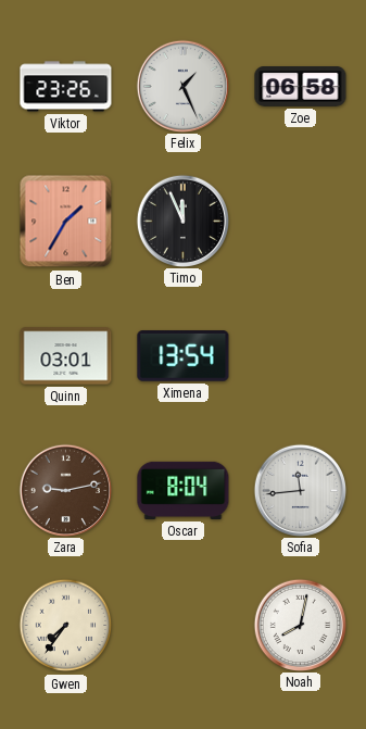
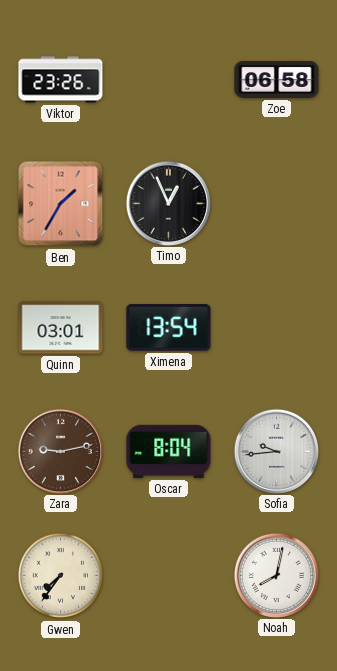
Felix: 1:26 -> none
Timo: 11:56 -> 12:56
Sofia: 11:44 -> 9:44
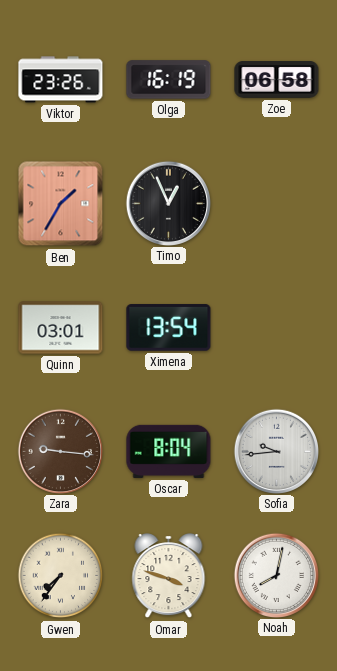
Olga: none -> 16:19
Zara: 9:13 -> 9:16
Omar: none -> 3:48
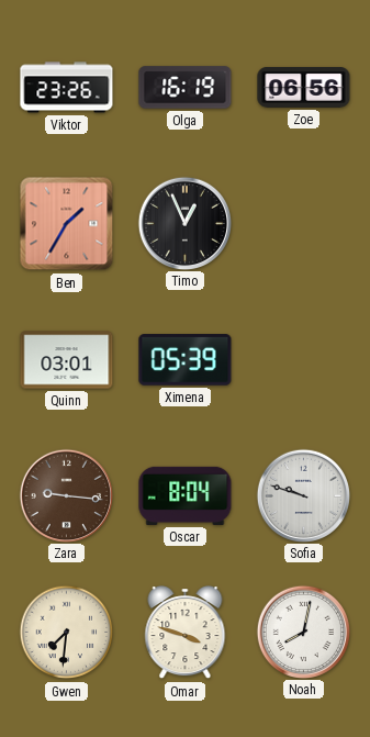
Zoe: 06:58 -> 06:56
Ximena: 13:54 -> 05:39
Sofia: 9:44 -> 9:48
Gwen: 7:36 -> 7:31
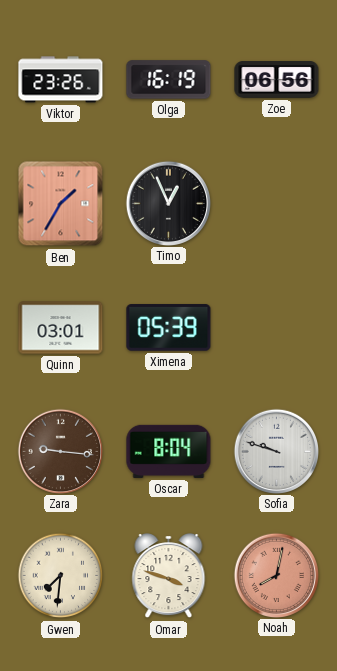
Noah dial: white -> salmon
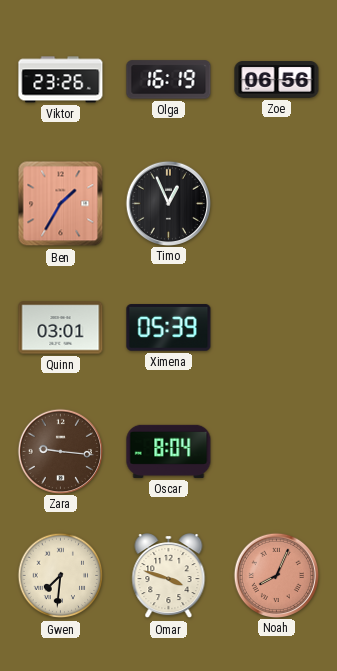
Sofia: 9:48 -> none
Noah: 8:02 -> 8:04
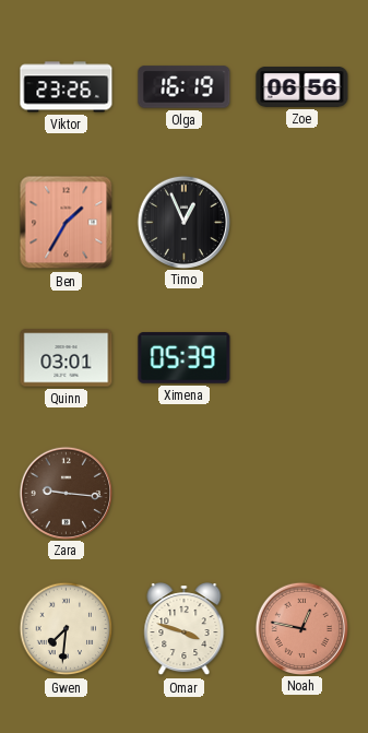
Oscar: 8:04 -> none
Noah: 8:04 -> 12:47
